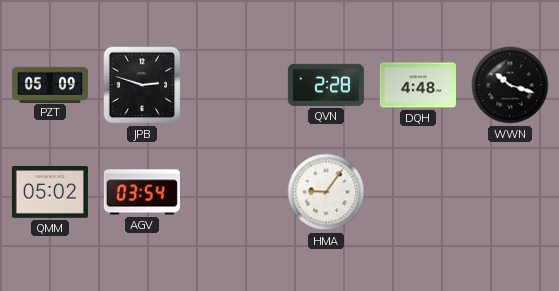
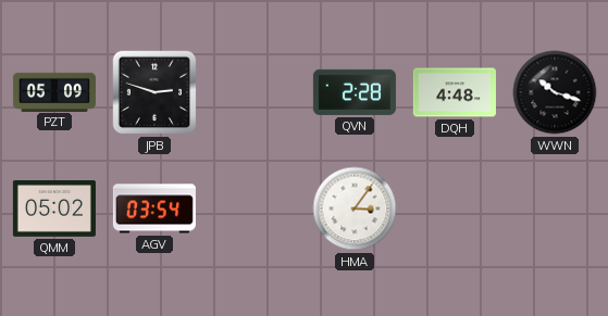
HMA: 9:06 -> 3:06
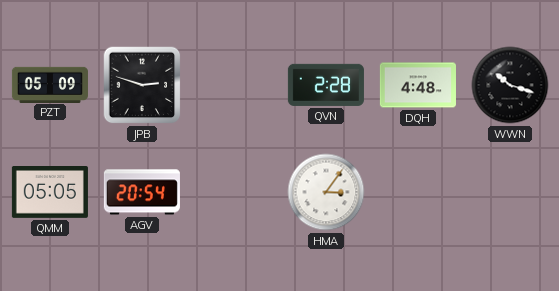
QMM: 05:02 -> 05:05
AGV: 03:54 -> 20:54
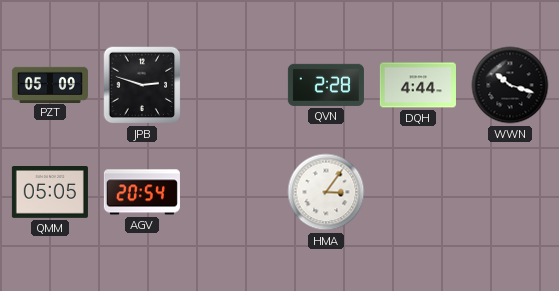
DQH: 4:48 -> 4:44
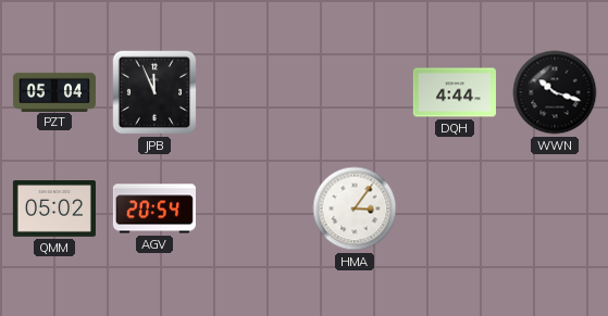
PZT: 05:09 -> 05:04
JPB: 2:48 -> 11:56
QVN: 2:28 -> none
QMM: 05:05 -> 05:02
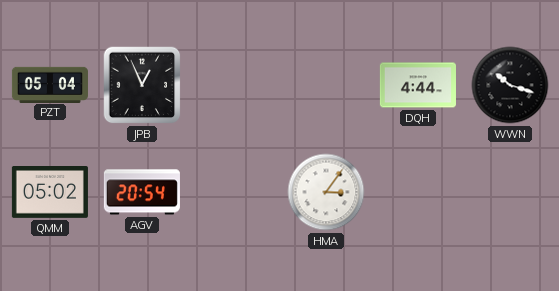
JPB: 11:56 -> 12:56
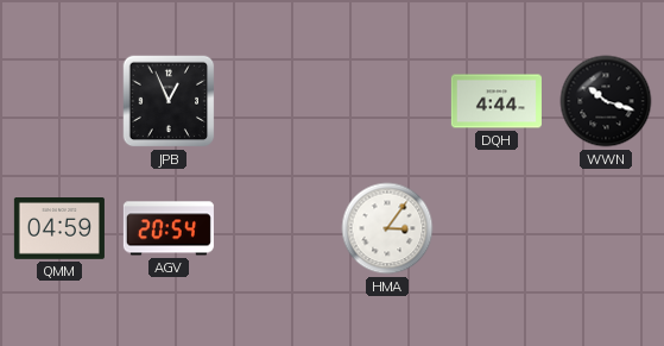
PZT: 05:04 -> none
QMM: 05:02 -> 04:59
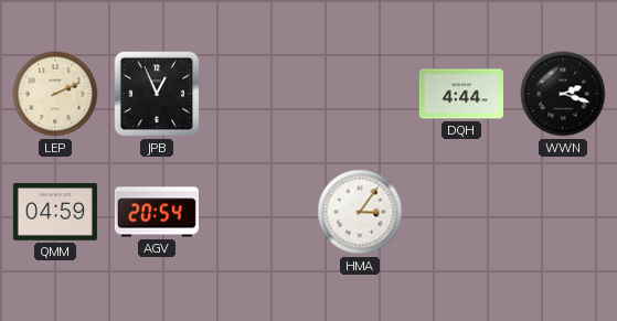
LEP: none -> 2:11
WWN: 10:18 -> 2:18
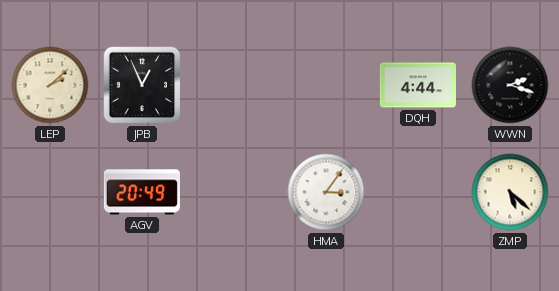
LEP: 2:11 -> 2:08
QMM: 04:59 -> none
AGV: 20:54 -> 20:49
ZMP: none -> 5:22
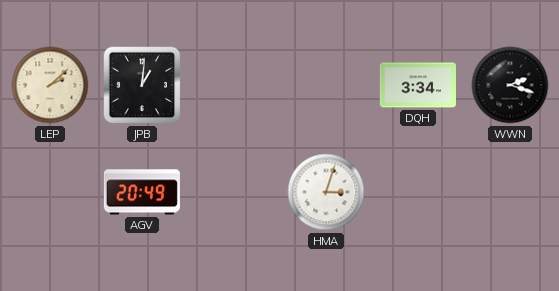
JPB: 12:56 -> 1:01
DQH: 4:44 -> 3:34
HMA: 3:06 -> 3:03
ZMP: 5:22 -> none
